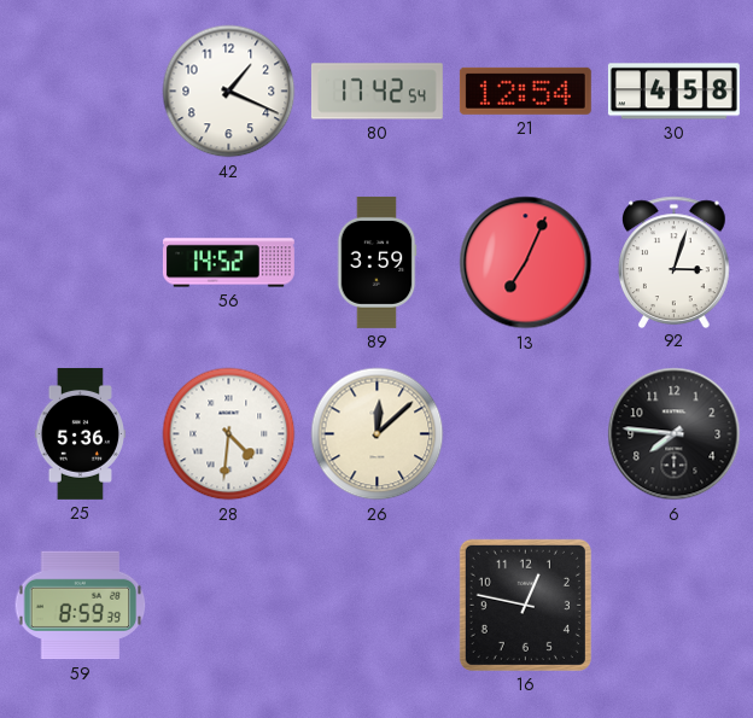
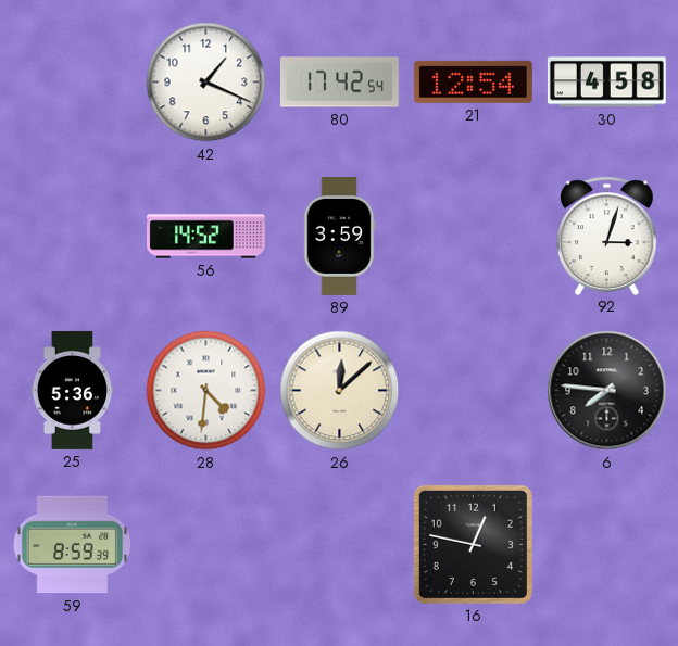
13: 7:04 -> none
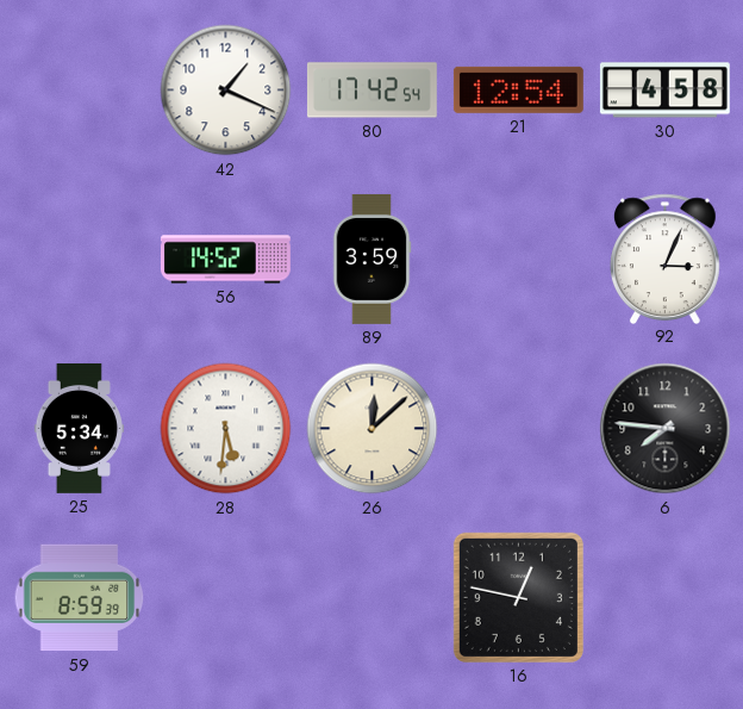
92: 3:03 -> 3:04
25: 5:36 -> 5:34
28: 4:31 -> 5:31
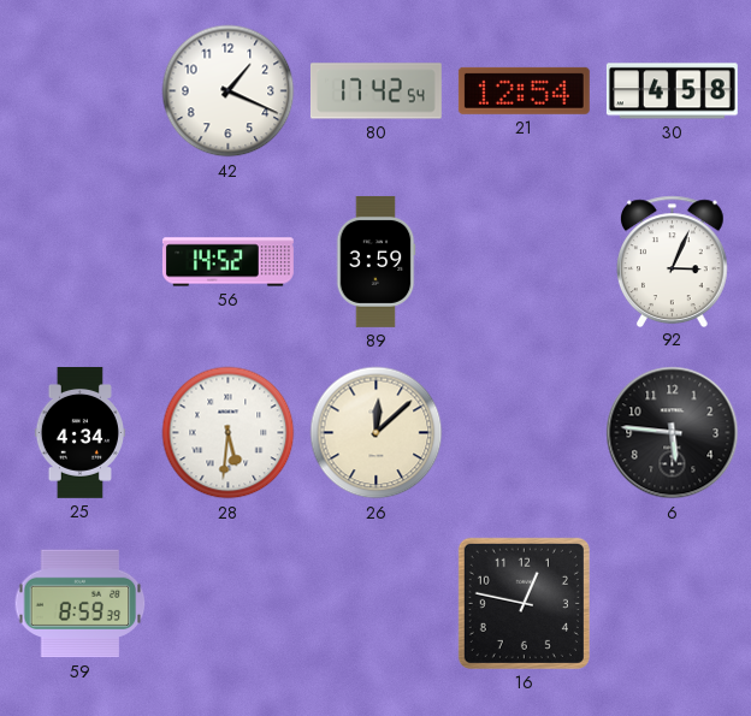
25: 5:34 -> 4:34
6: 7:46 -> 5:46
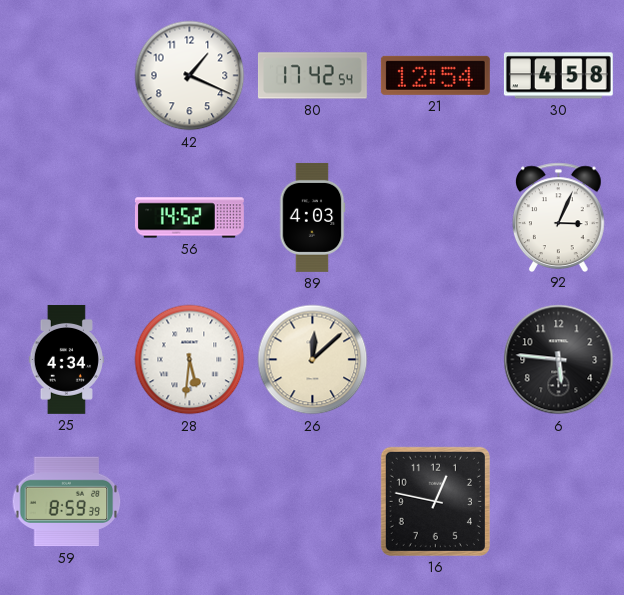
89: 3:59 -> 4:03
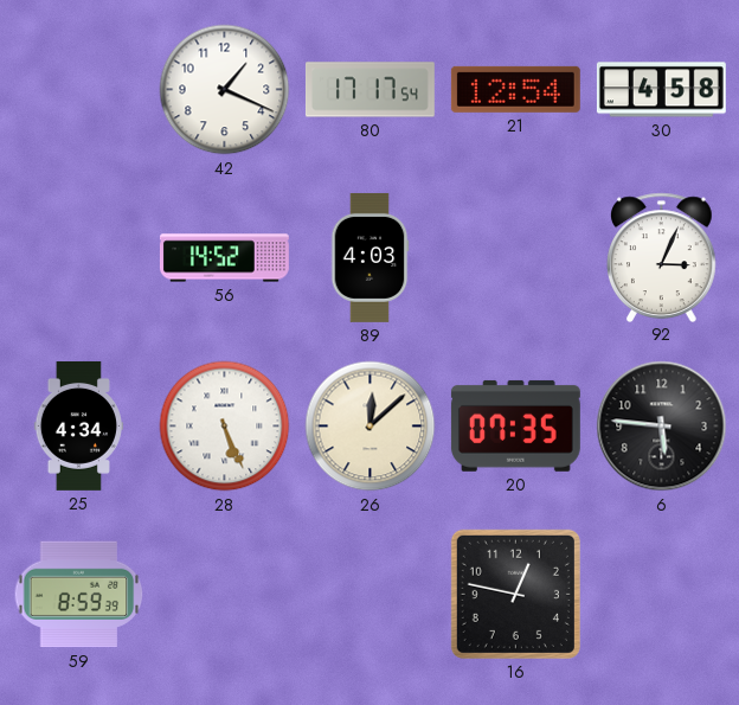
80: 17:42 -> 17:17
28: 5:31 -> 5:26
20: none -> 07:35
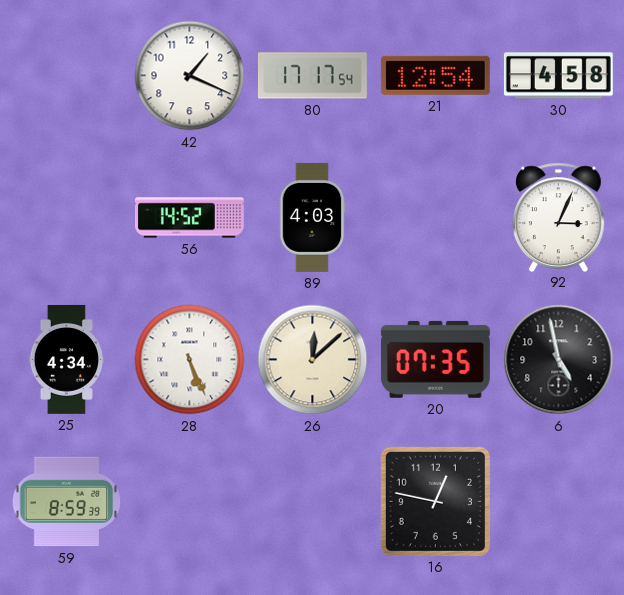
6: 5:46 -> 4:58
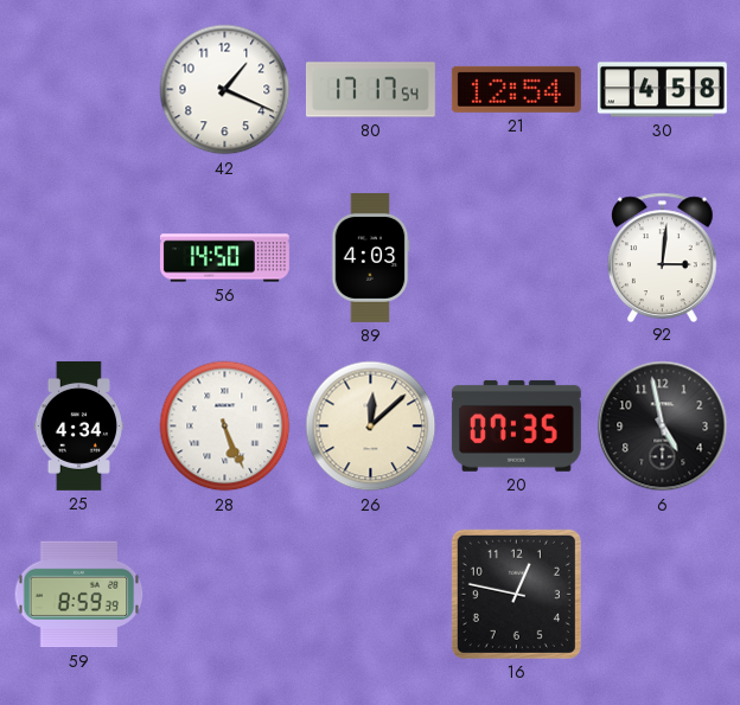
56: 14:52 -> 14:50
92: 3:04 -> 3:01
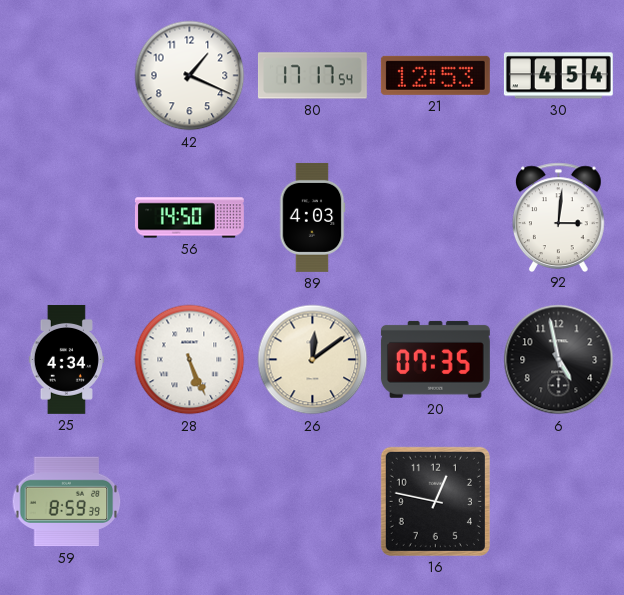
21: 12:54 -> 12:53
30: 4:58 -> 4:54
26: 12:08 -> 12:09
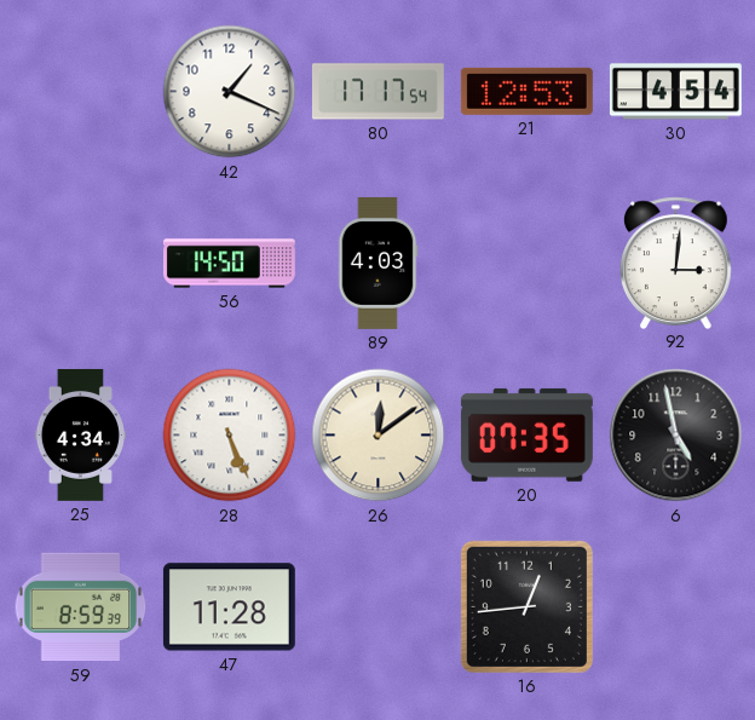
47: none -> 11:28
16: 12:47 -> 12:44
